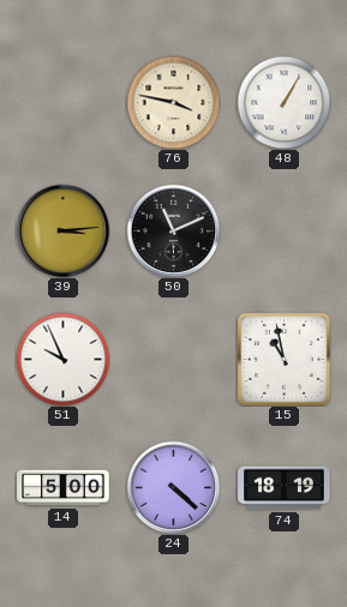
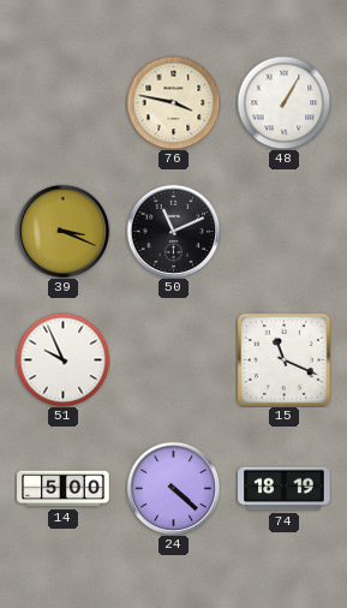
39: 3:14 -> 3:19
15: 10:58 -> 11:19
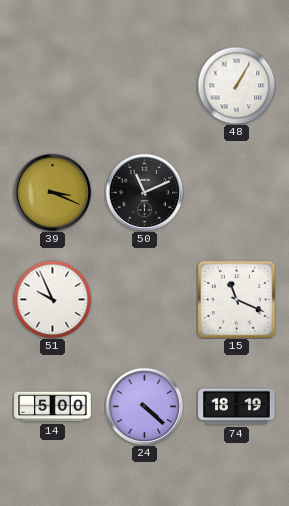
76: 3:47 -> none
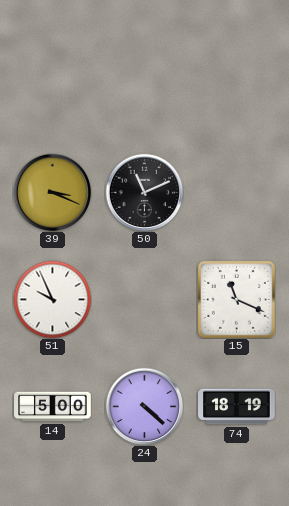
48: 1:05 -> none
